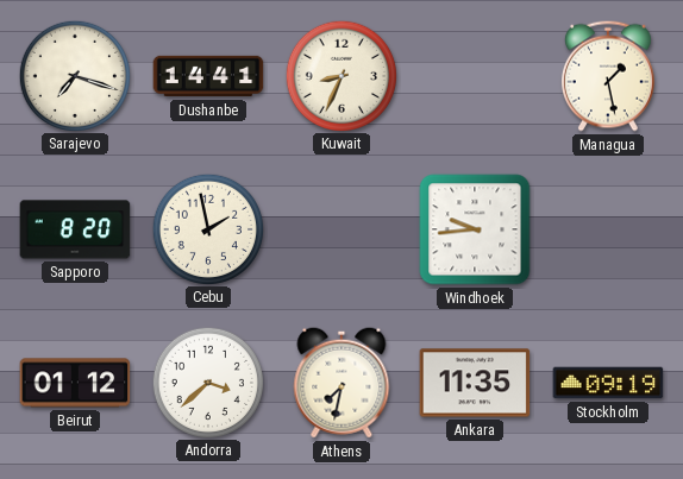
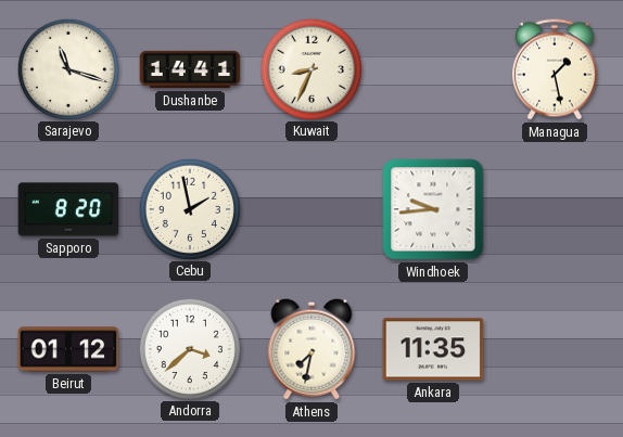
Sarajevo: 7:18 -> 11:18
Stockholm: 09:19 -> none
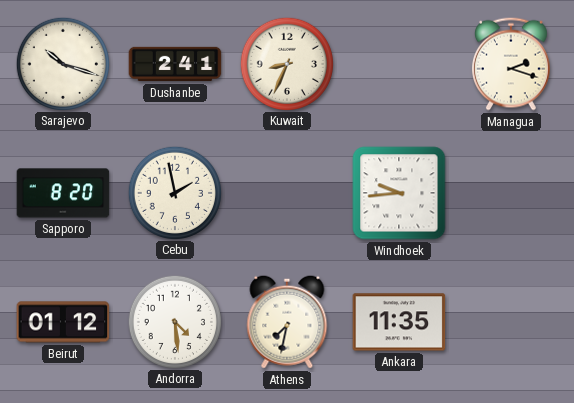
Sarajevo: 11:18 -> 10:18
Dushanbe: 14:41 -> 2:41
Managua: 1:28 -> 2:18
Andorra: 3:38 -> 4:29
